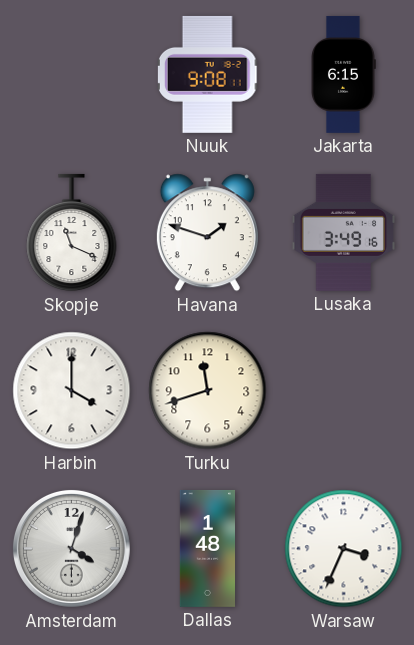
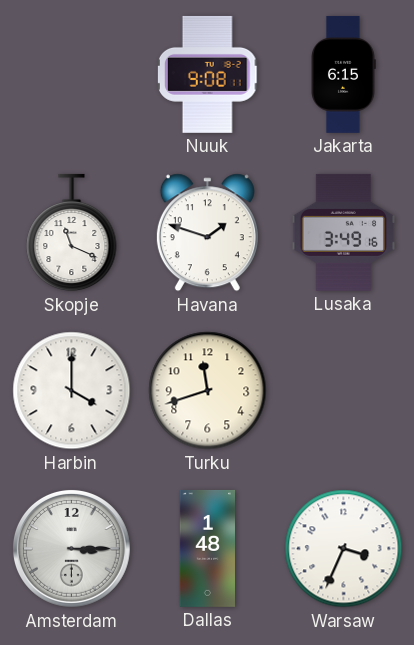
Amsterdam: 4:03 -> 3:15
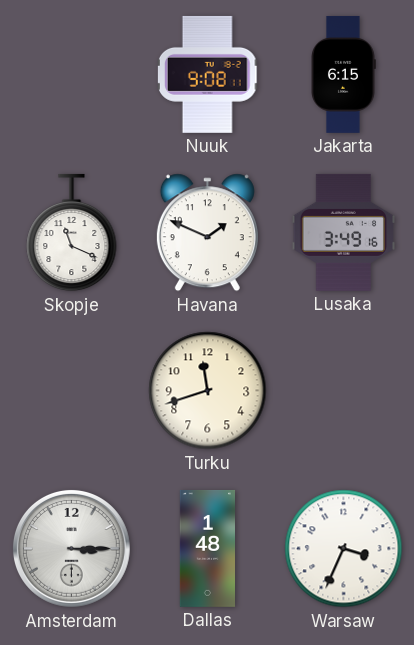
Havana: 1:48 -> 1:49
Harbin: 4:00 -> none
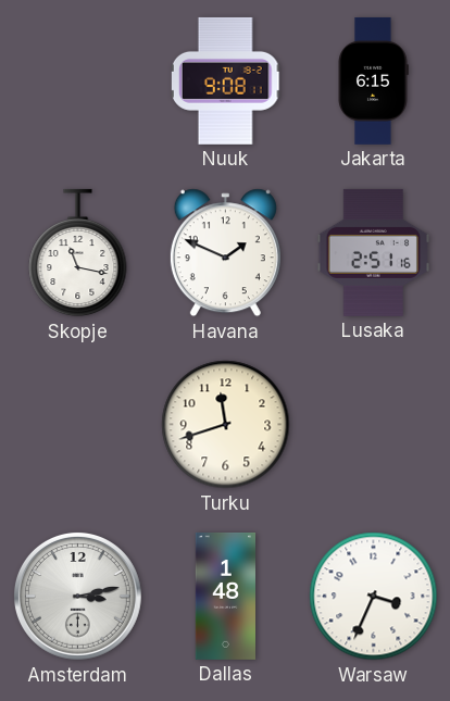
Skopje: 11:19 -> 11:17
Lusaka: 3:49 -> 2:51
Amsterdam: 3:15 -> 3:13
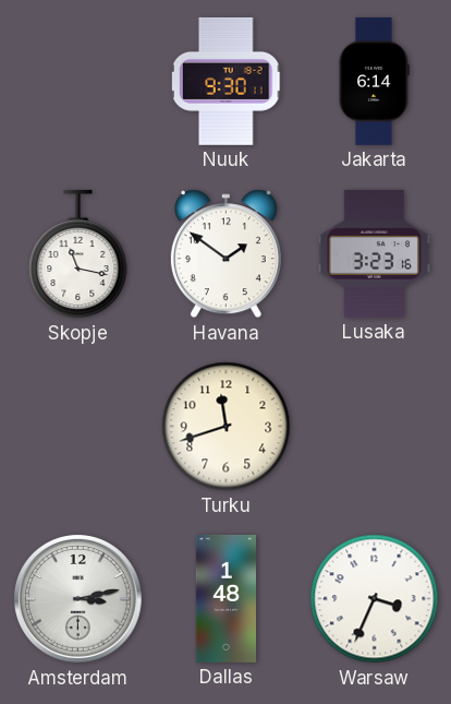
Nuuk: 9:08 -> 9:30
Jakarta: 6:15 -> 6:14
Havana: 1:49 -> 1:51
Lusaka: 2:51 -> 3:23
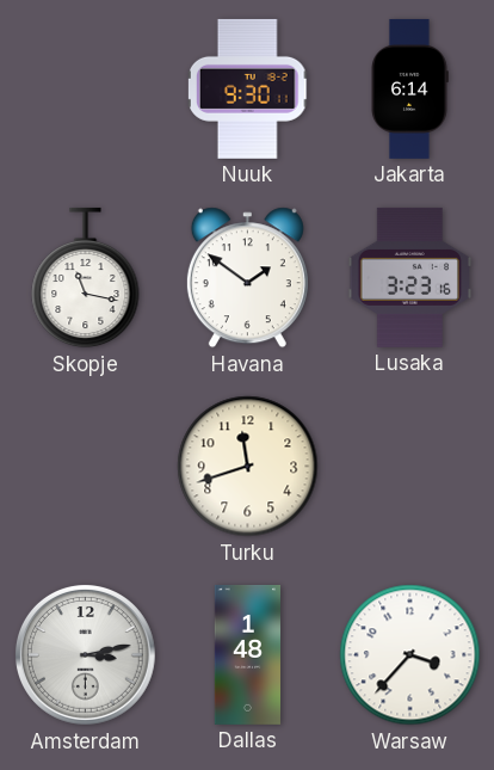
Warsaw: 3:34 -> 3:37
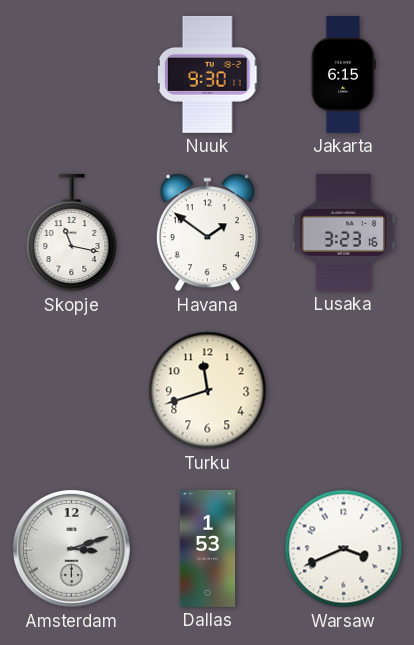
Jakarta: 6:14 -> 6:15
Amsterdam: 3:13 -> 3:12
Dallas: 1:48 -> 1:53
Warsaw: 3:37 -> 3:41
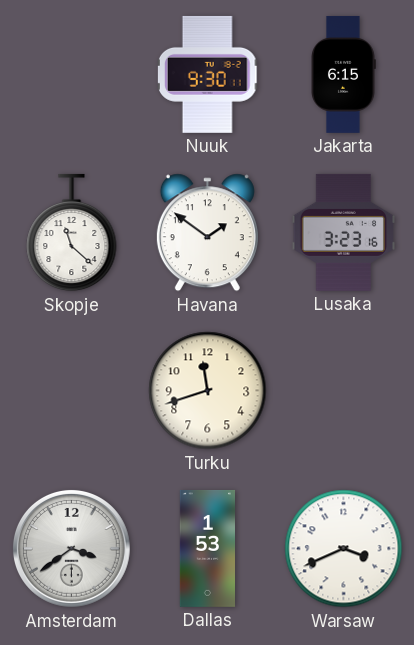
Skopje: 11:17 -> 11:22
Amsterdam: 3:12 -> 3:39
